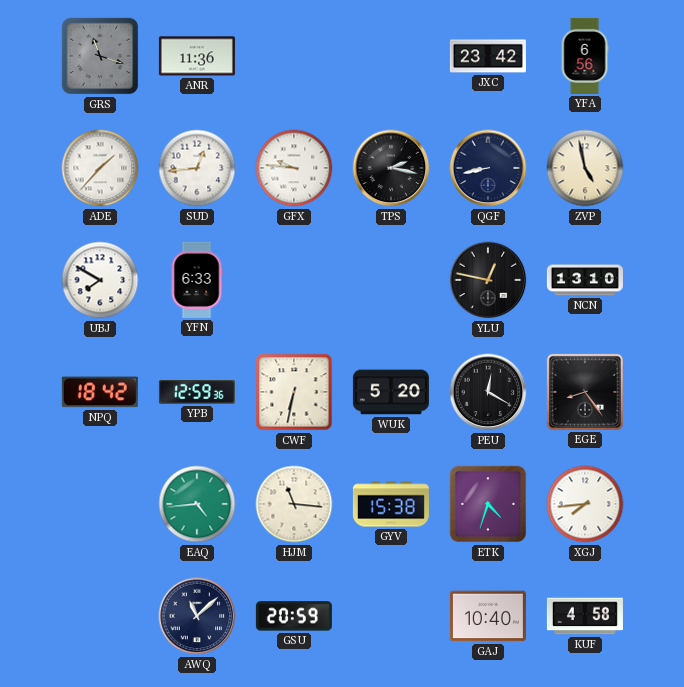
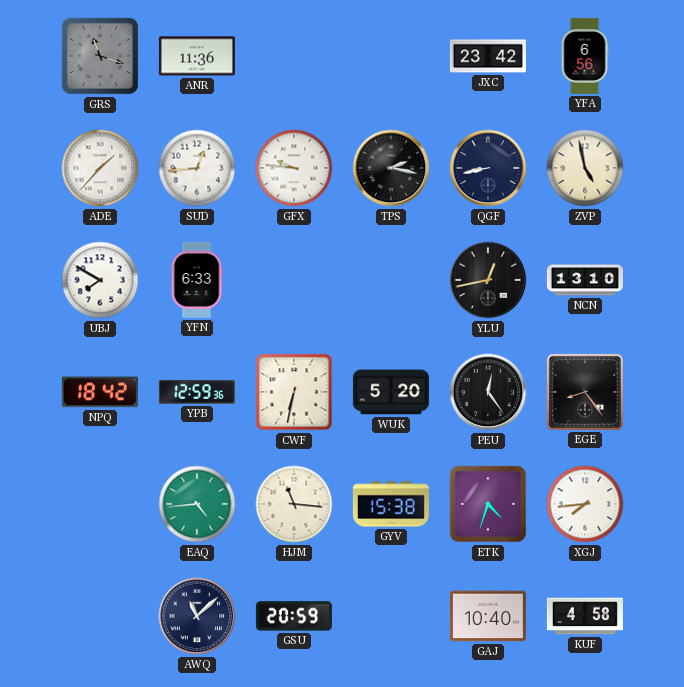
YLU: 12:47 -> 12:43
PEU: 12:20 -> 12:24
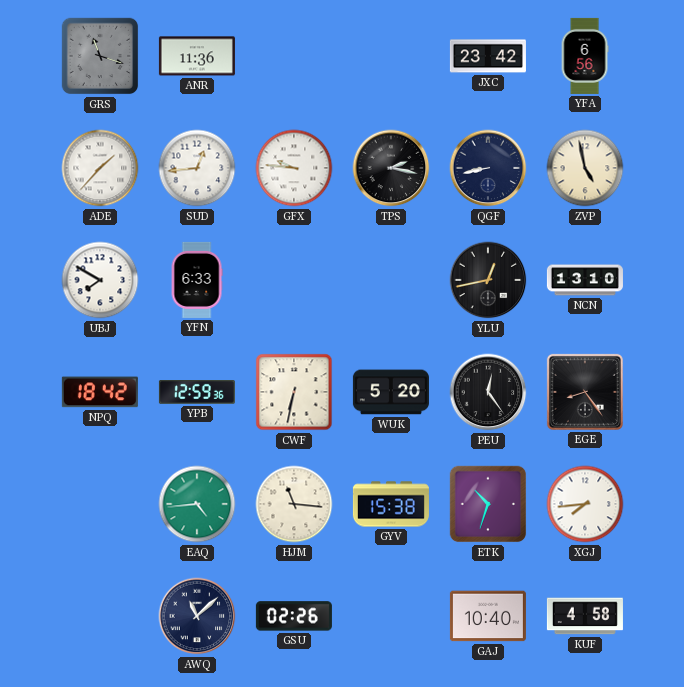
ETK: 4:33 -> 10:33
GSU: 20:59 -> 02:26
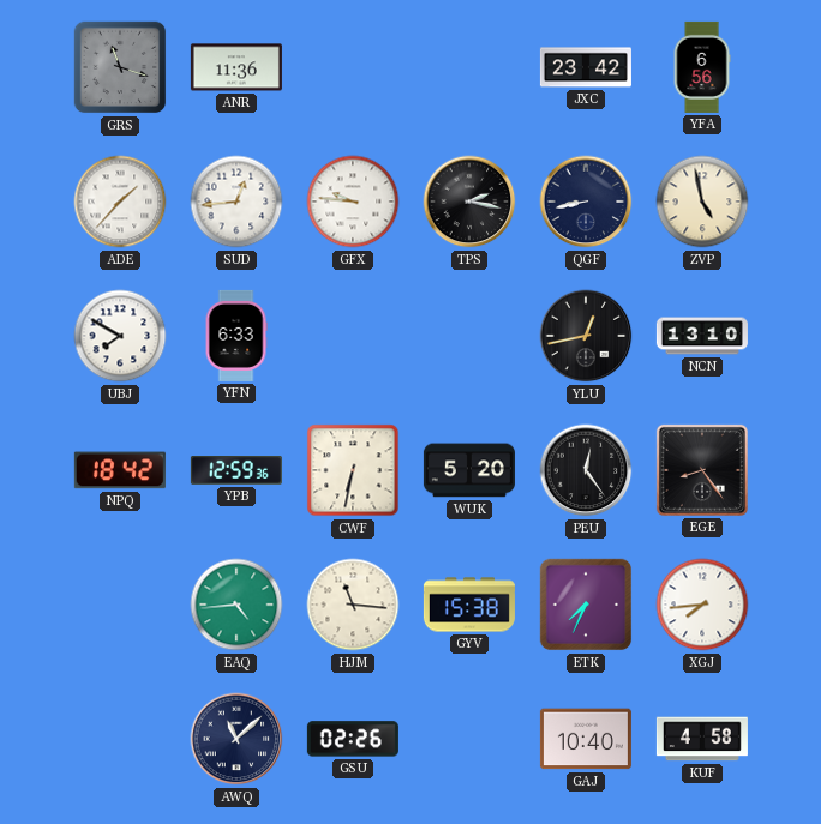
ETK: 10:33 -> 7:34
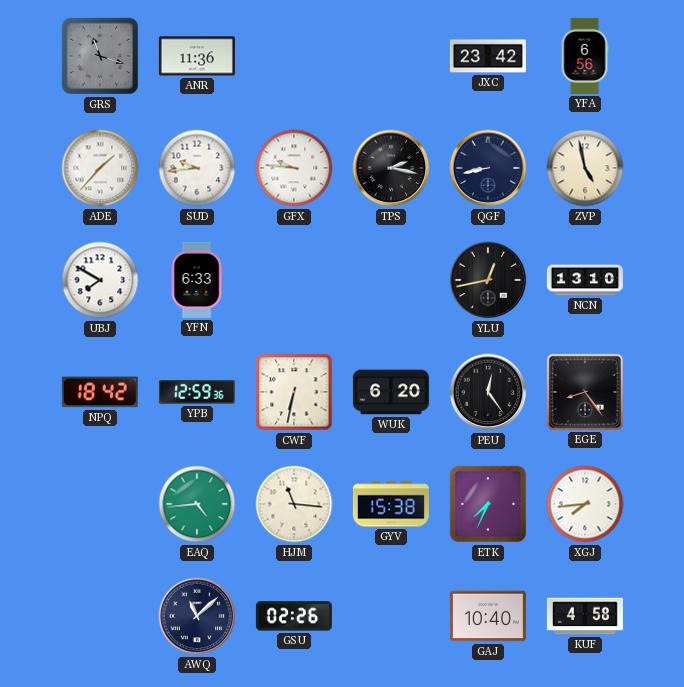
SUD: 12:44 -> 9:44
WUK: 5:20 -> 6:20
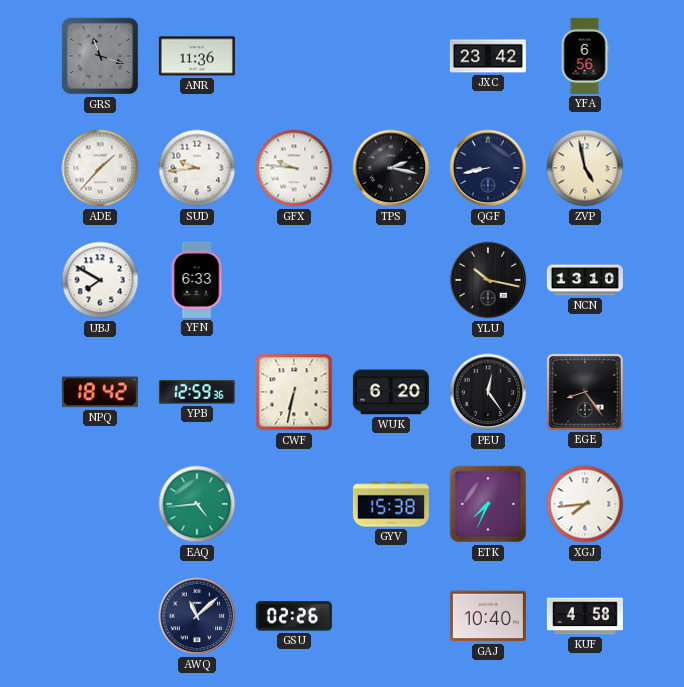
YLU: 12:43 -> 10:17
HJM: 11:16 -> none
